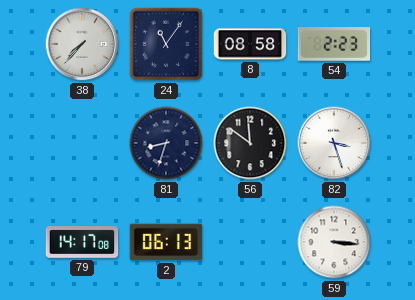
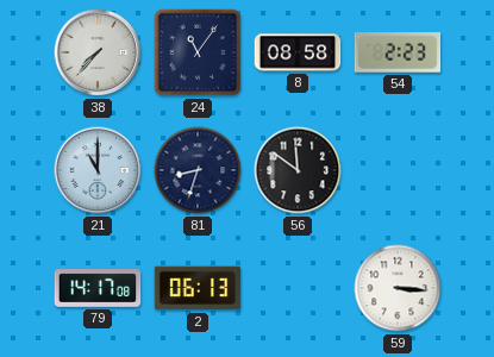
21: none -> 11:00
82: 3:27 -> none
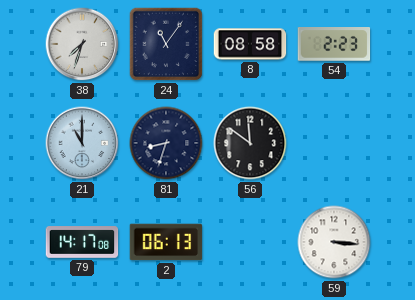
38: 7:37 -> 7:33
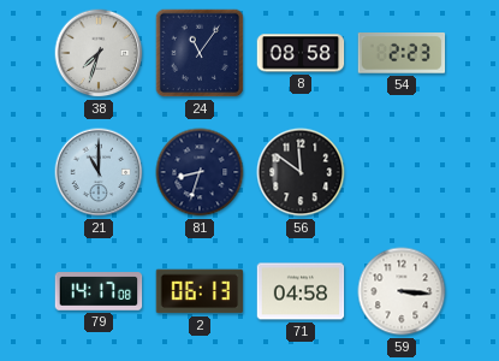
71: none -> 04:58
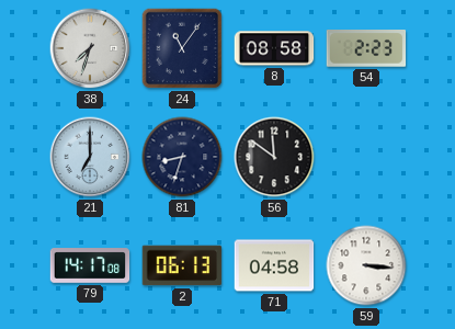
21: 11:00 -> 7:00
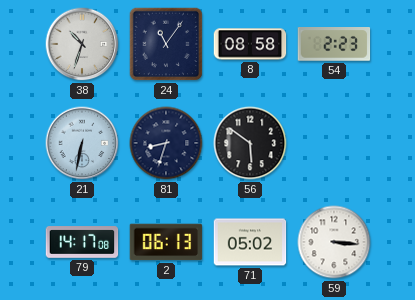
38: 7:33 -> 10:33
21: 7:00 -> 6:32
56: 11:51 -> 5:51
71: 04:58 -> 05:02
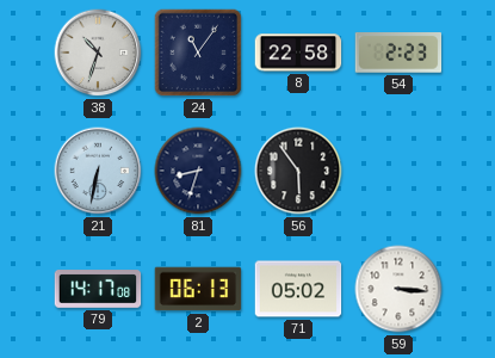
8: 08:58 -> 22:58
56: 5:51 -> 5:54
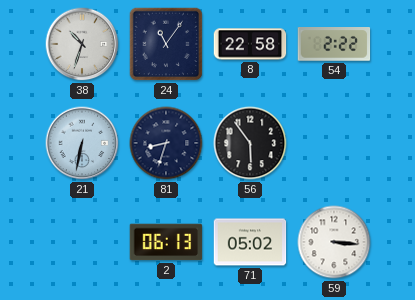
54: 2:23 -> 2:22
79: 14:17 -> none
